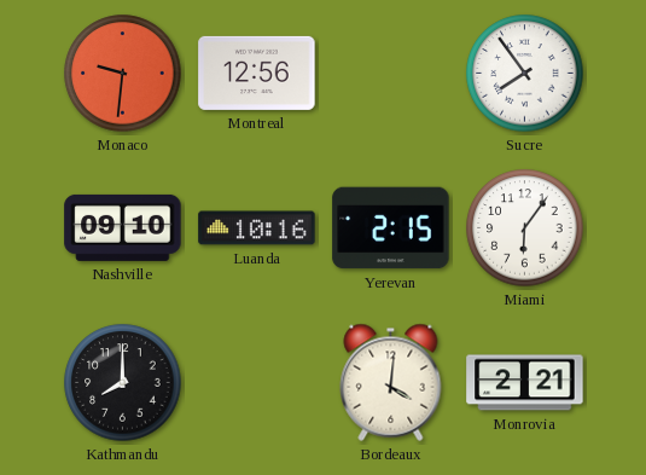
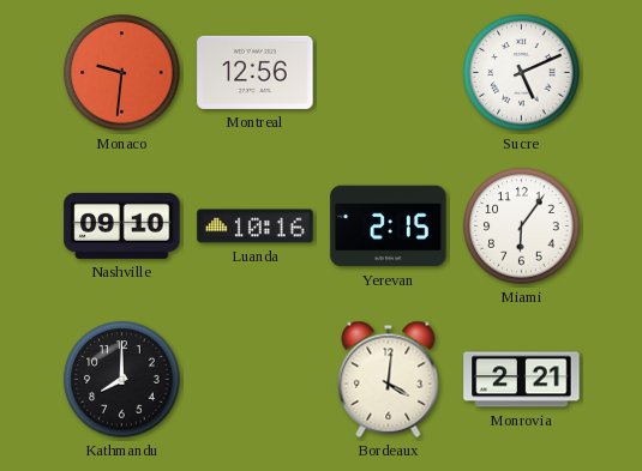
Sucre: 7:54 -> 5:11
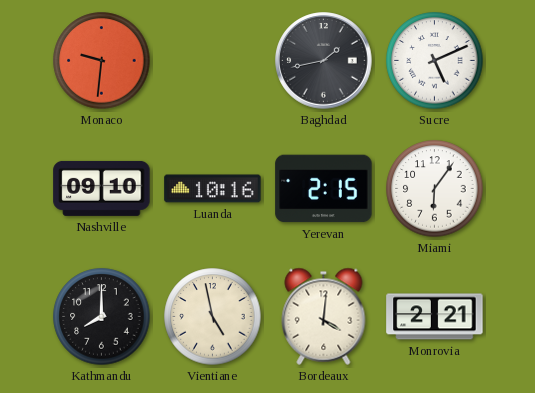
Montreal: 12:56 -> none
Baghdad: none -> 1:43
Vientiane: none -> 4:58
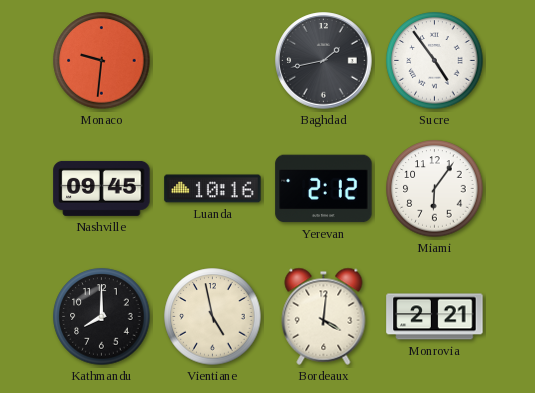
Sucre: 5:11 -> 4:54
Nashville: 09:10 -> 09:45
Yerevan: 2:15 -> 2:12
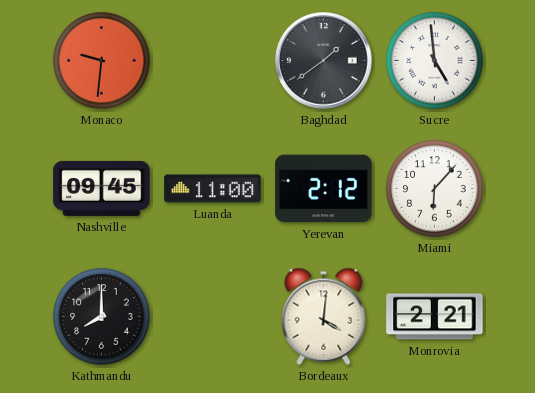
Baghdad: 1:43 -> 1:39
Sucre: 4:54 -> 4:59
Luanda: 10:16 -> 11:00
Miami: 6:06 -> 6:07
Vientiane: 4:58 -> none
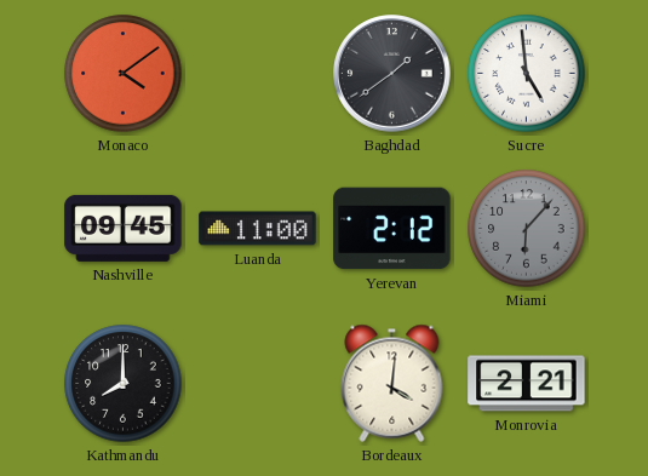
Monaco: 9:31 -> 4:09
Miami dial: white -> grey
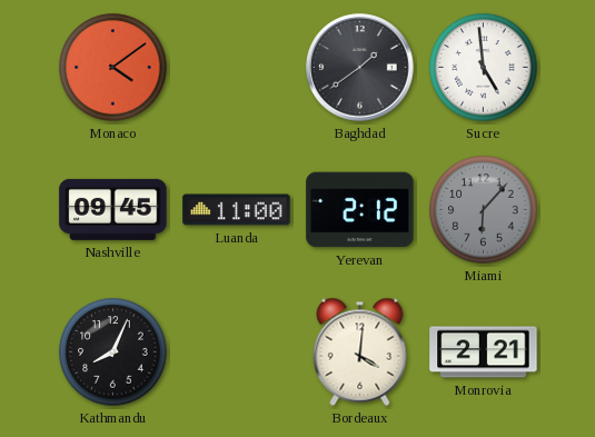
Kathmandu: 8:00 -> 8:04
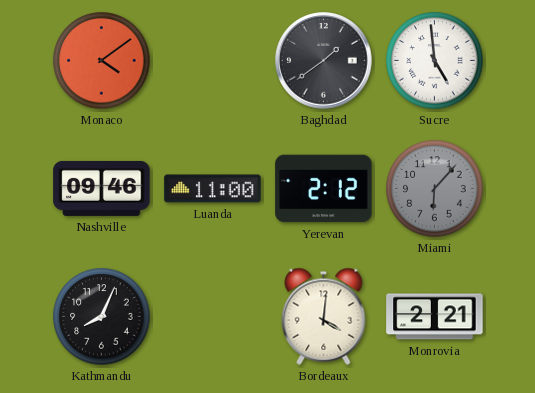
Nashville: 09:45 -> 09:46
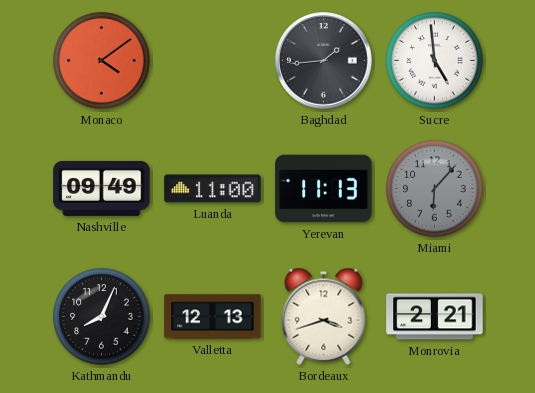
Baghdad: 1:39 -> 1:44
Nashville: 09:46 -> 09:49
Yerevan: 2:12 -> 11:13
Valletta: none -> 12:13
Bordeaux: 4:01 -> 3:42
